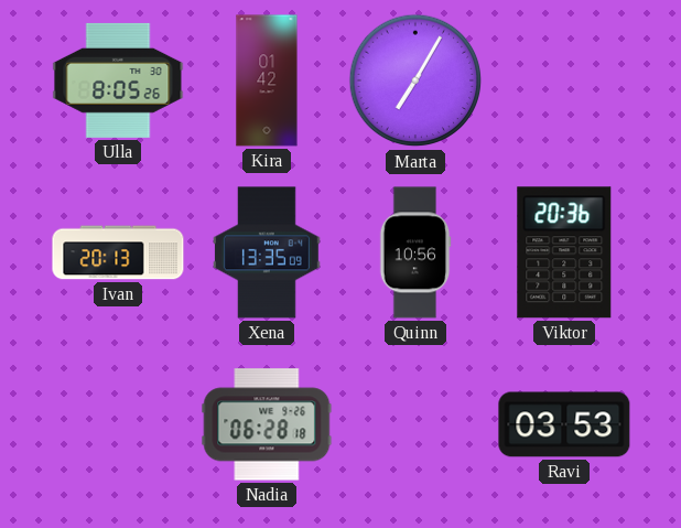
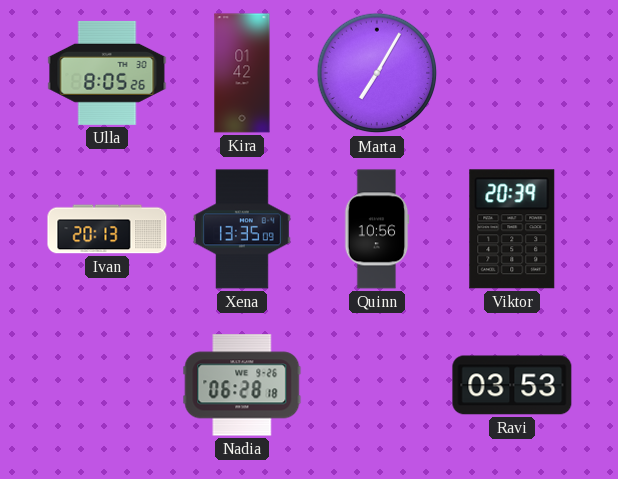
Viktor: 20:36 -> 20:39
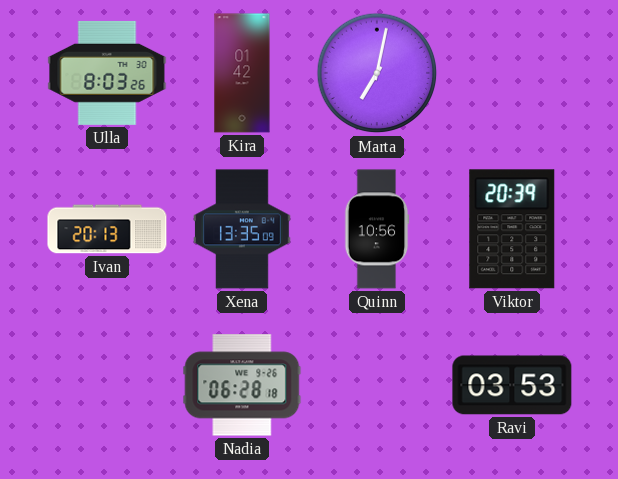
Ulla: 8:05 -> 8:03
Marta: 7:05 -> 7:02
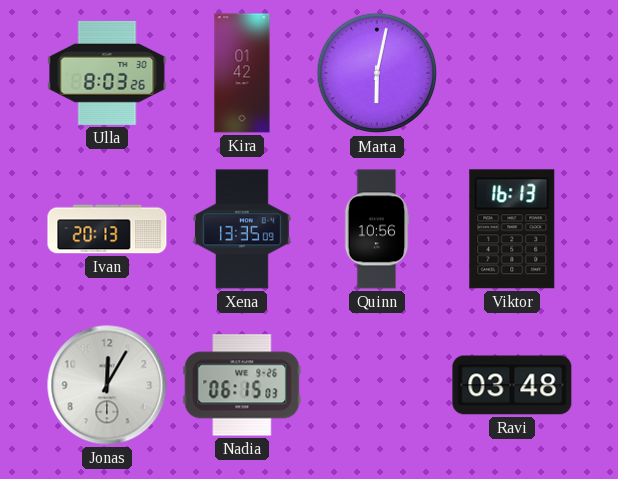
Marta: 7:02 -> 6:02
Viktor: 20:39 -> 16:13
Jonas: none -> 12:05
Nadia: 06:28 -> 06:15
Ravi: 03:53 -> 03:48
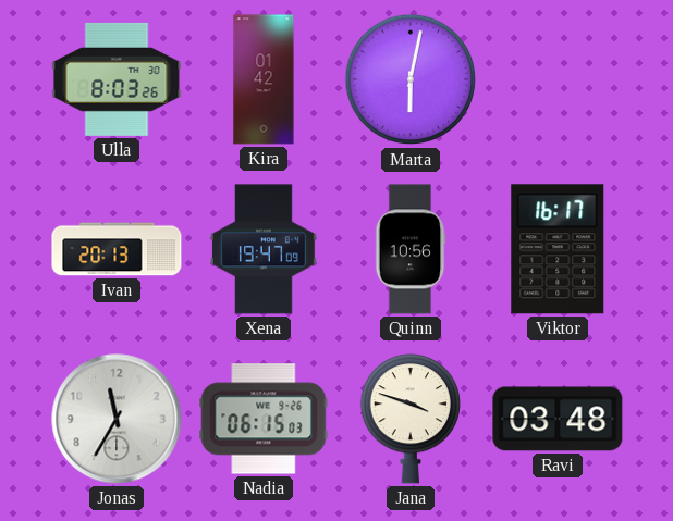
Xena: 13:35 -> 19:47
Viktor: 16:13 -> 16:17
Jonas: 12:05 -> 11:35
Jana: none -> 3:48
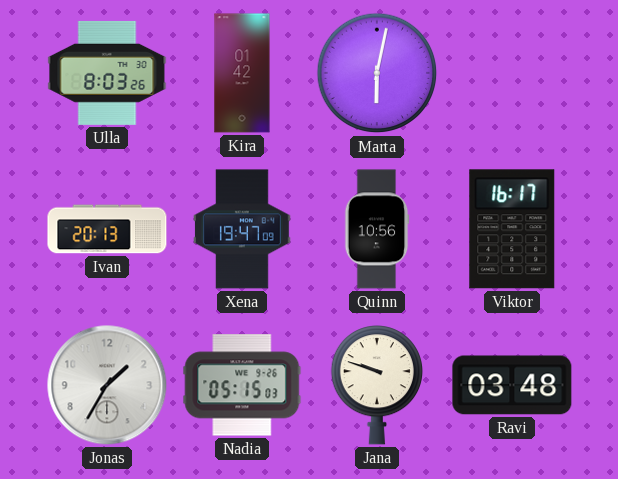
Jonas: 11:35 -> 1:35
Nadia: 06:15 -> 05:15
Jana: 3:48 -> 9:48
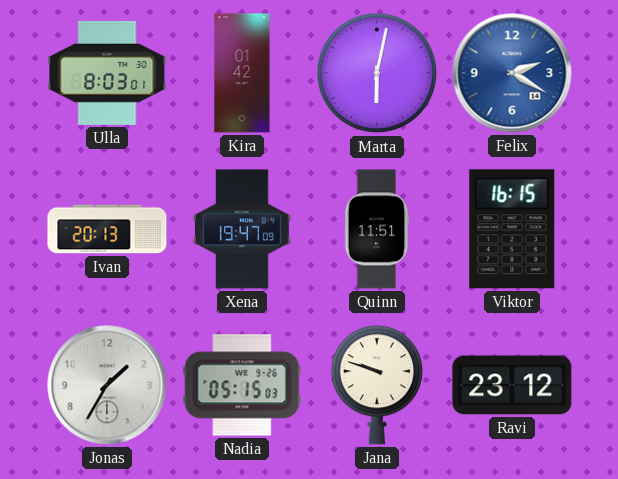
Ulla: 8:03:26 -> 8:03:01
Felix: none -> 2:20
Quinn: 10:56 -> 11:51
Viktor: 16:17 -> 16:15
Ravi: 03:48 -> 23:12
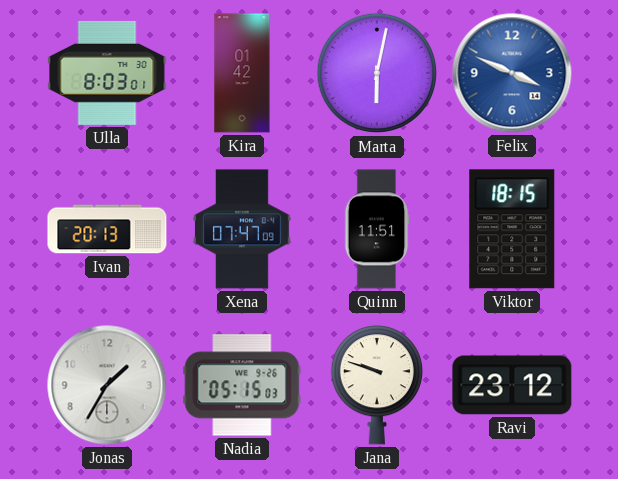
Felix: 2:20 -> 3:49
Xena: 19:47 -> 07:47
Viktor: 16:15 -> 18:15
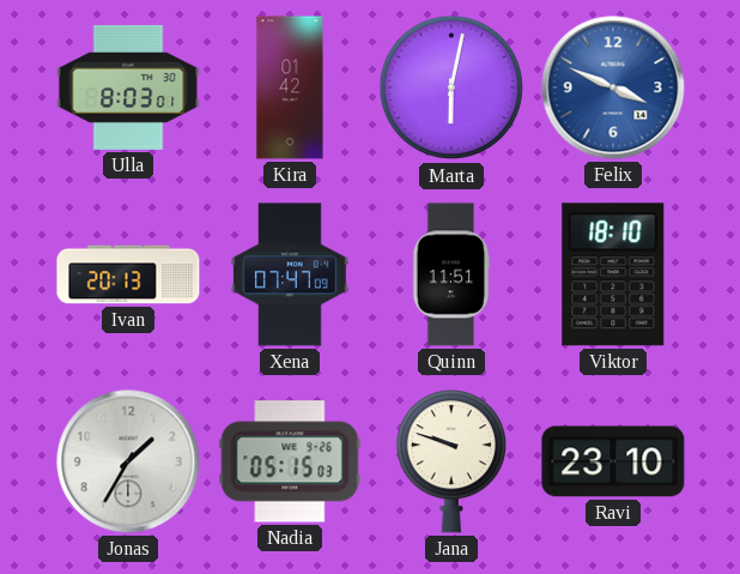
Viktor: 18:15 -> 18:10
Ravi: 23:12 -> 23:10
